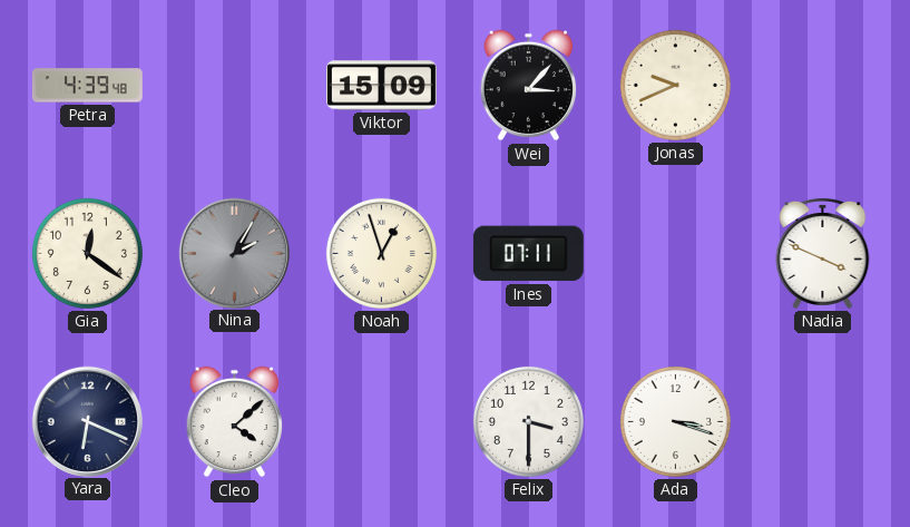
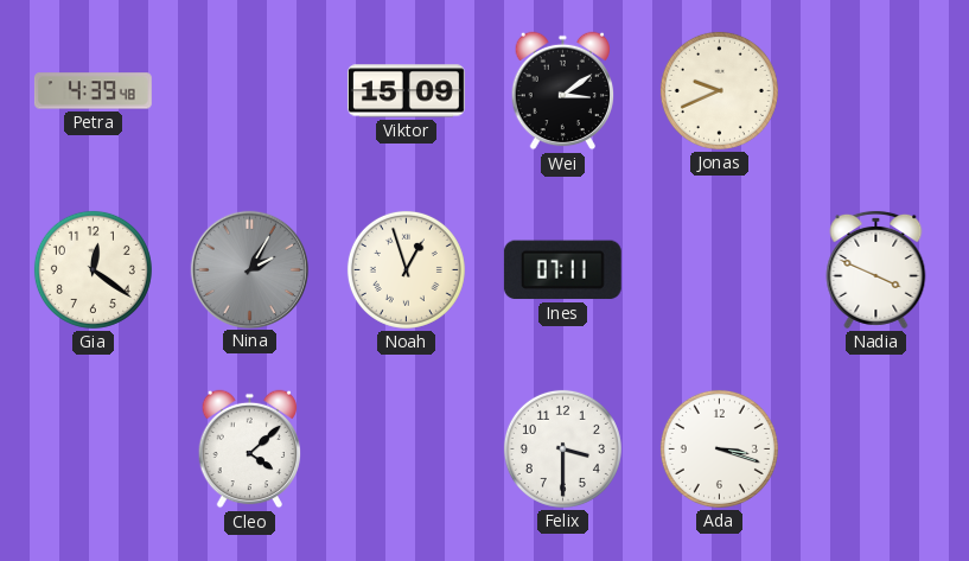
Wei: 3:07 -> 3:09
Yara: 6:19 -> none
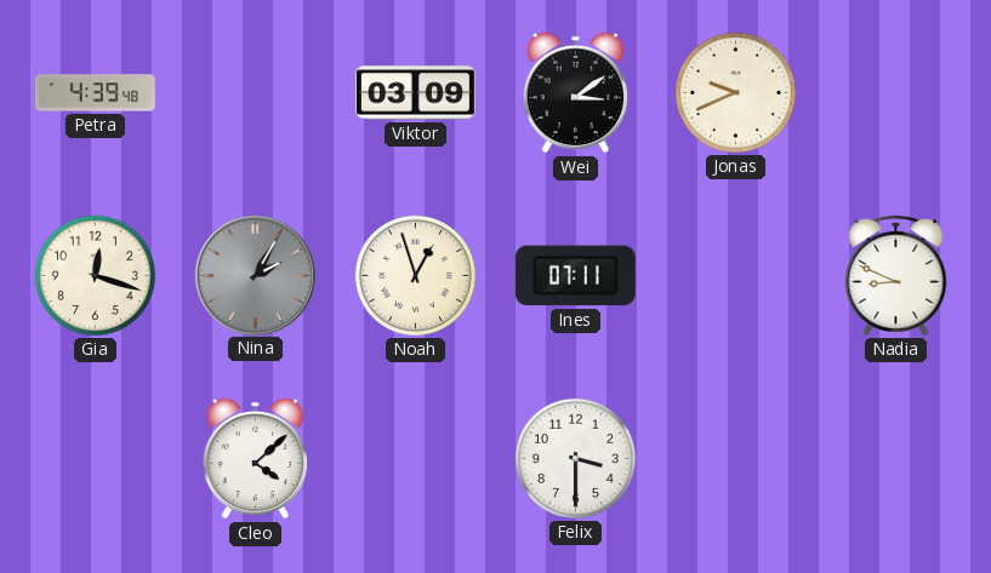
Viktor: 15:09 -> 03:09
Gia: 12:21 -> 12:18
Nadia: 3:49 -> 8:49
Ada: 3:18 -> none
